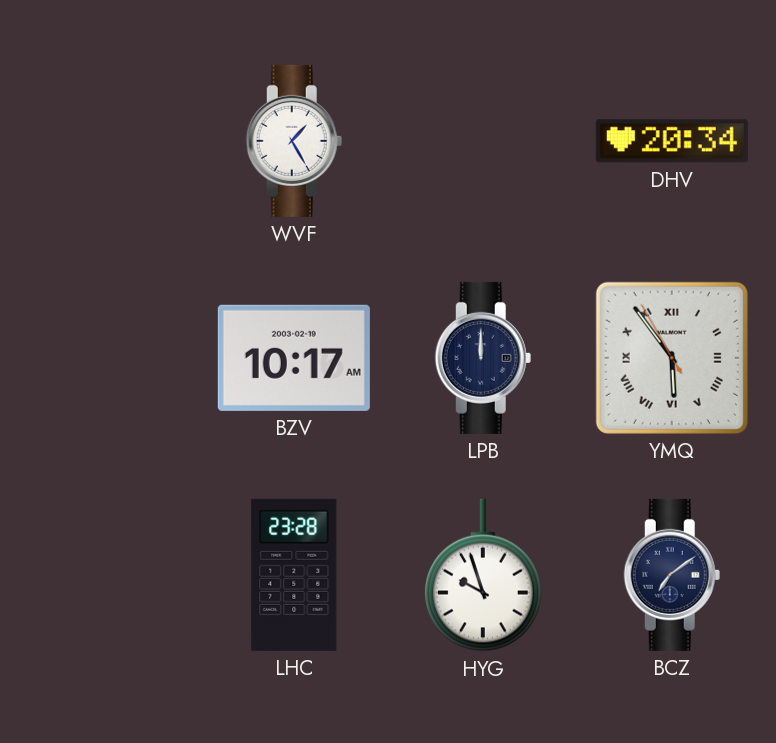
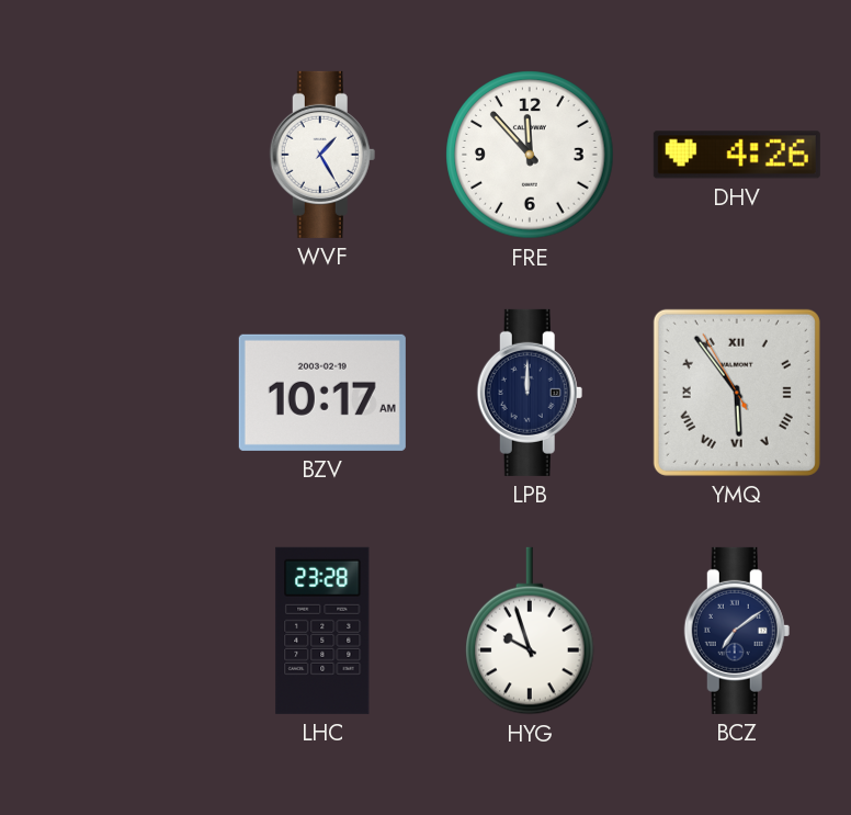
FRE: none -> 11:53
DHV: 20:34 -> 4:26
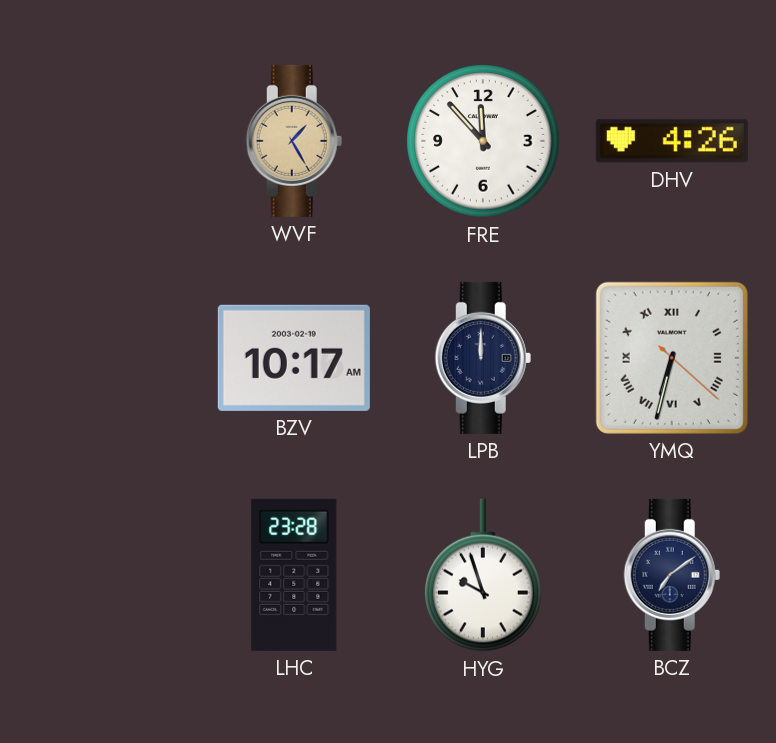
WVF dial: white -> champagne
YMQ: 5:53 -> 6:32
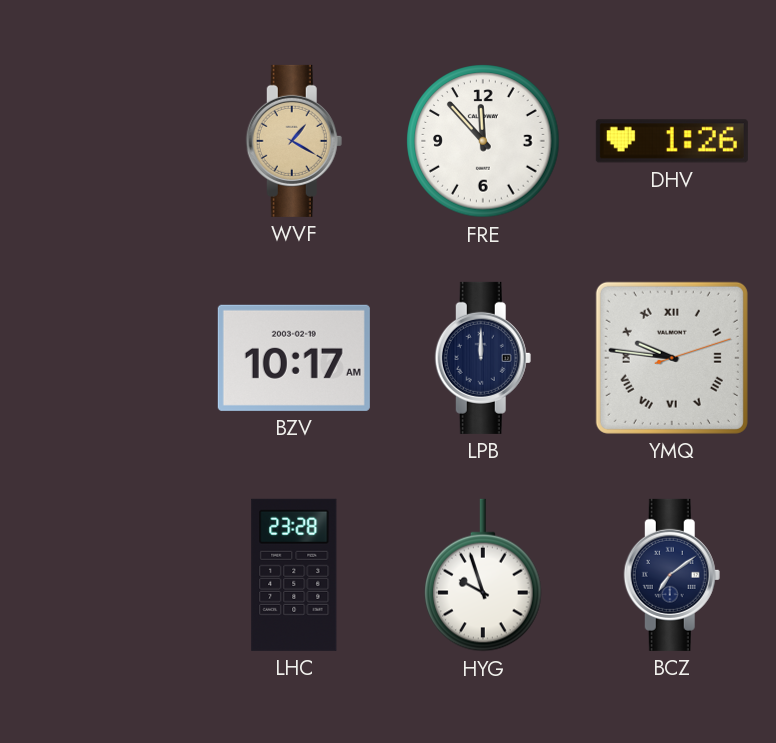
WVF: 1:25 -> 1:20
DHV: 4:26 -> 1:26
YMQ: 6:32 -> 9:46
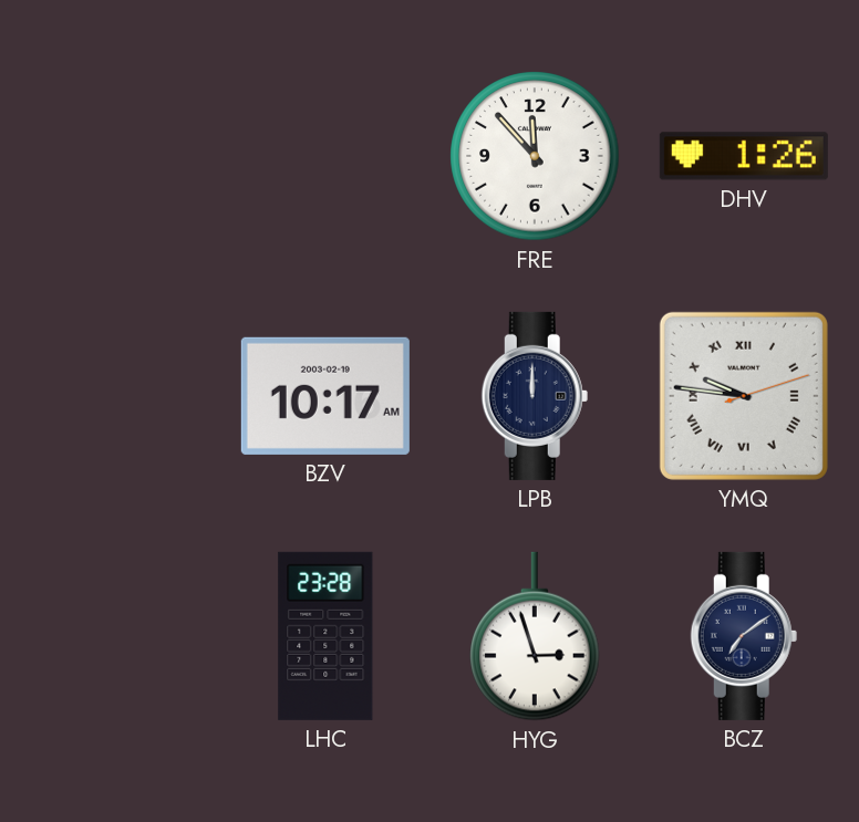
WVF: 1:20 -> none
HYG: 9:57 -> 2:57
